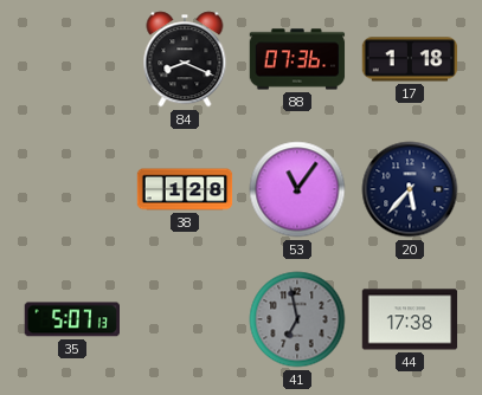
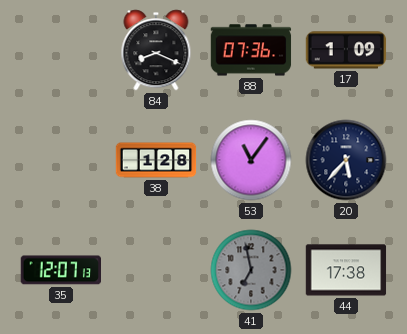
17: 1:18 -> 1:09
35: 5:07 -> 12:07
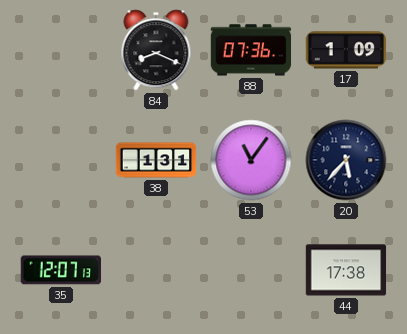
38: 1:28 -> 1:31
41: 6:58 -> none
